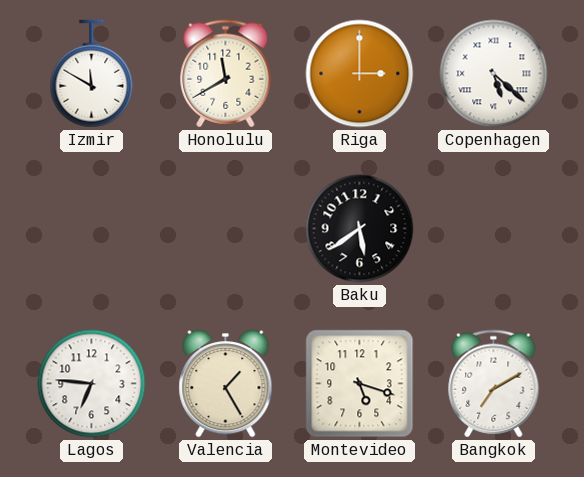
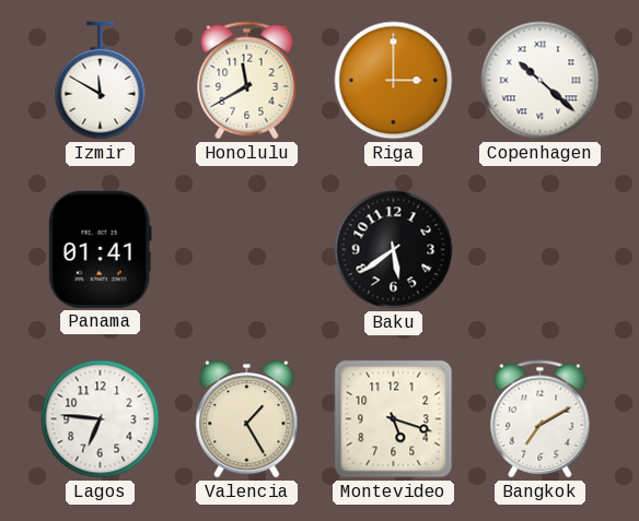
Copenhagen: 5:22 -> 10:22
Panama: none -> 01:41
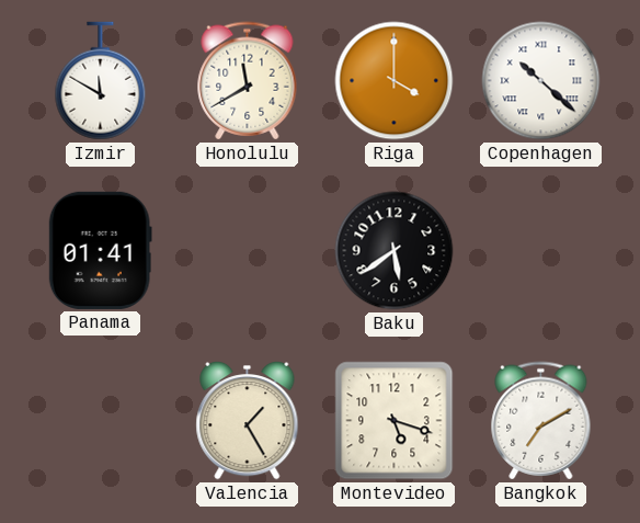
Riga: 3:00 -> 4:00
Lagos: 6:46 -> none
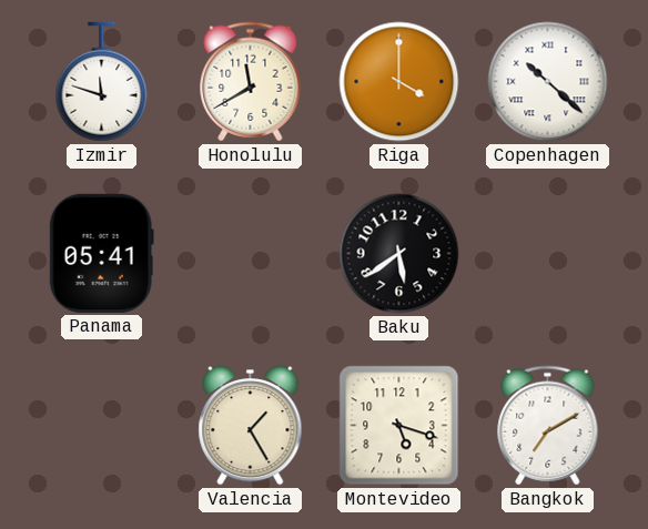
Izmir: 11:50 -> 11:48
Panama: 01:41 -> 05:41
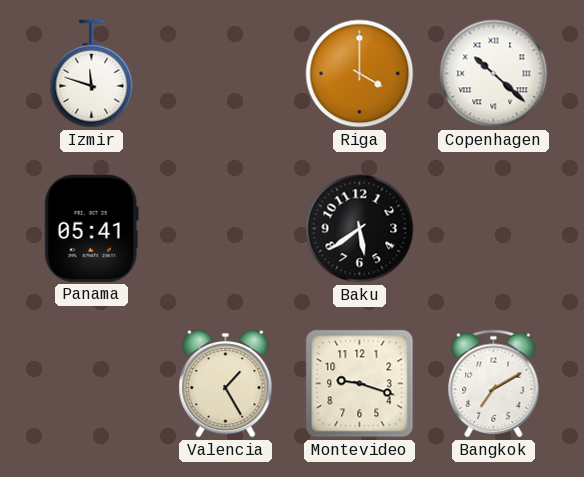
Honolulu: 11:40 -> none
Montevideo: 5:18 -> 9:18
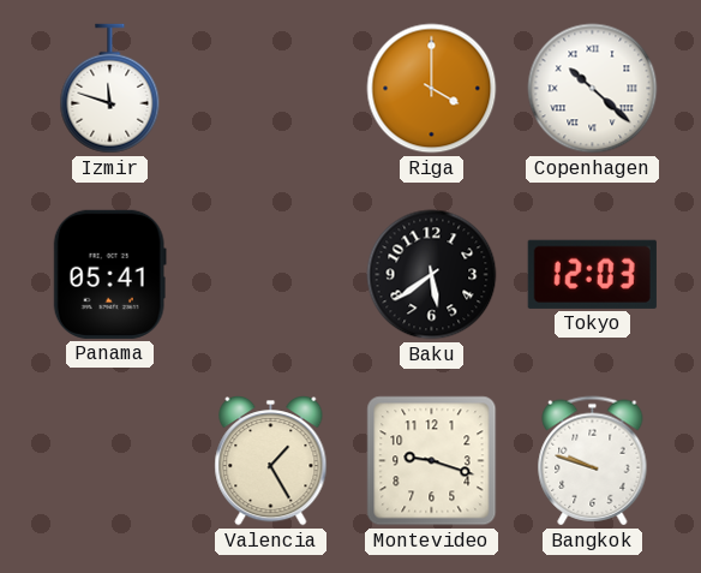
Tokyo: none -> 12:03
Bangkok: 7:10 -> 9:48
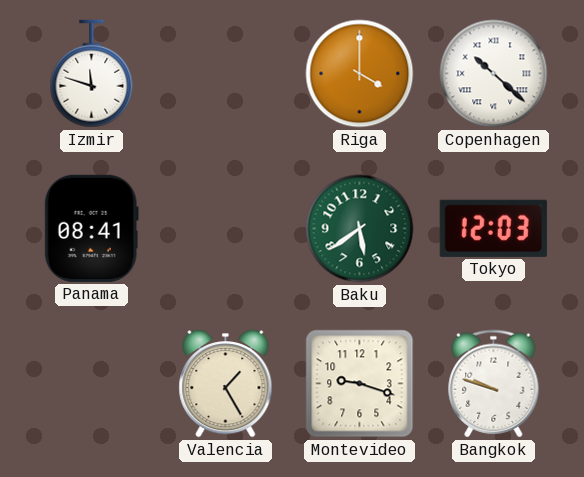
Panama: 05:41 -> 08:41
Baku dial: black -> green
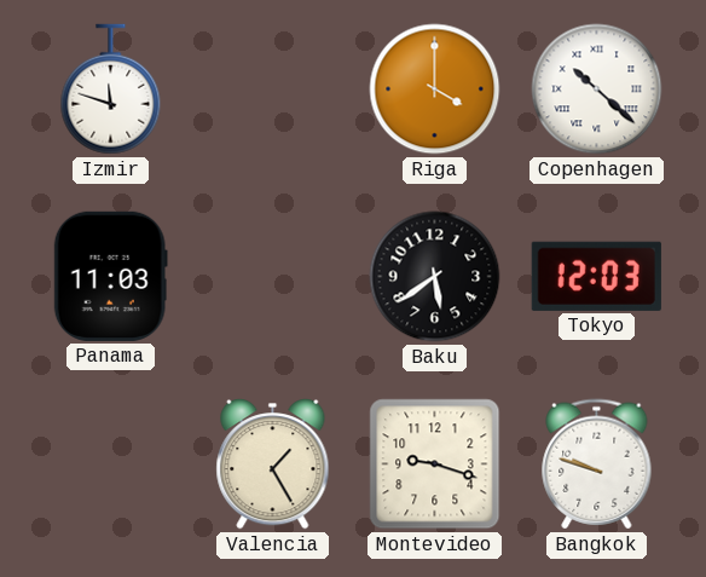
Panama: 08:41 -> 11:03
Baku dial: green -> black
